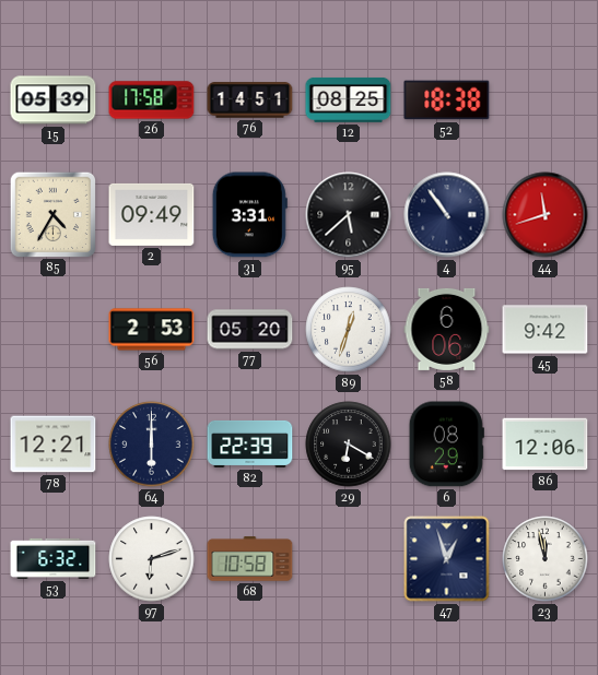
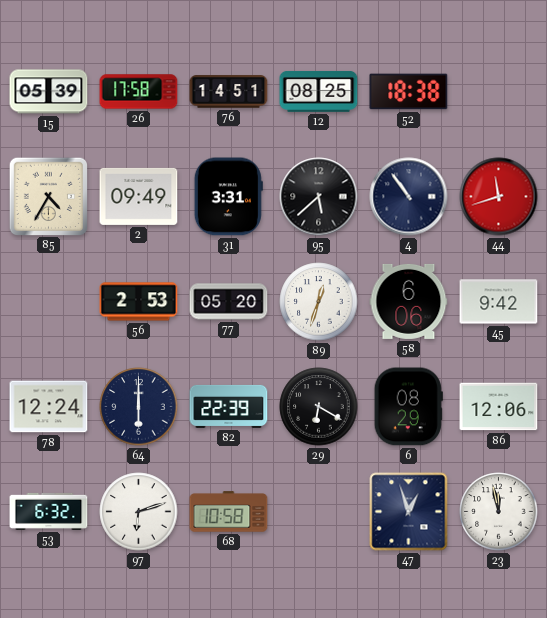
78: 12:21 -> 12:24
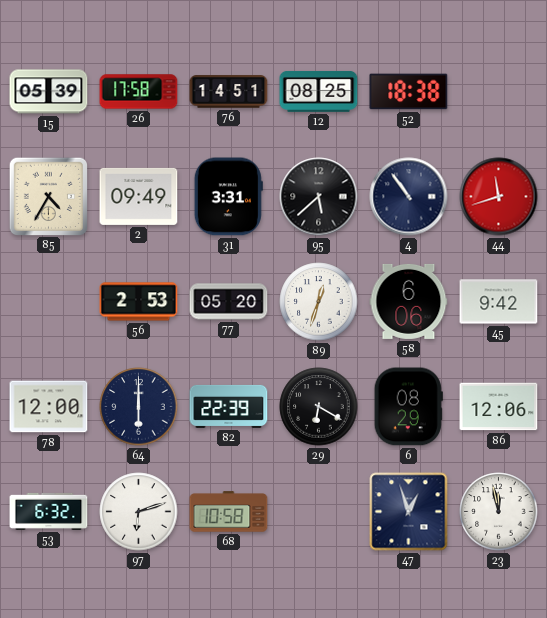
78: 12:24 -> 12:00
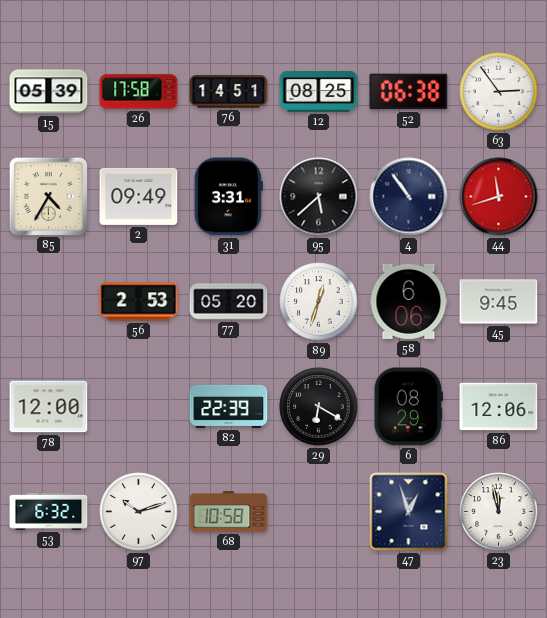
52: 18:38 -> 06:38
63: none -> 2:54
45: 9:42 -> 9:45
64: 6:00 -> none
97: 6:12 -> 10:12
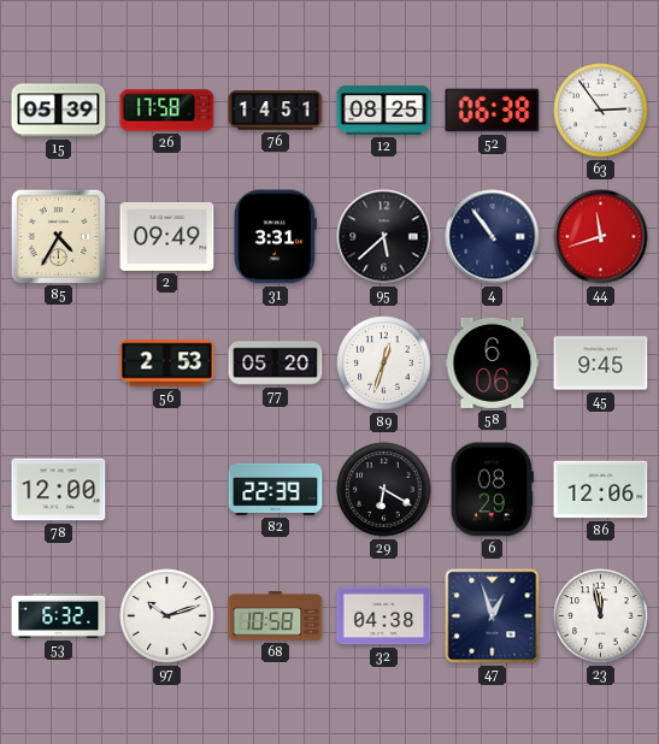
32: none -> 04:38
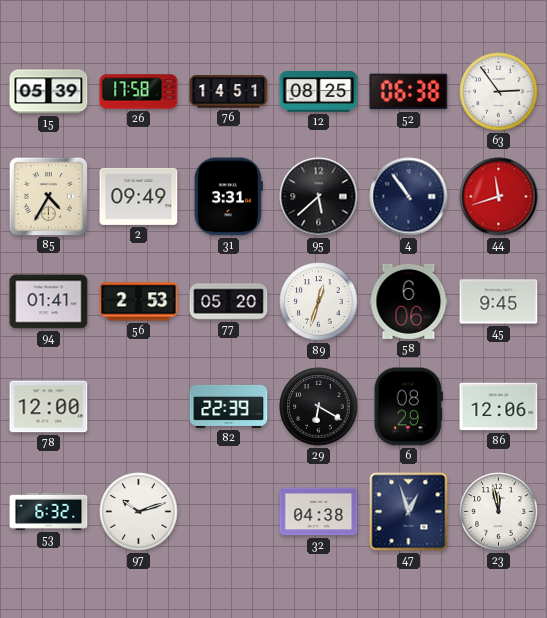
94: none -> 01:41
68: 10:58 -> none
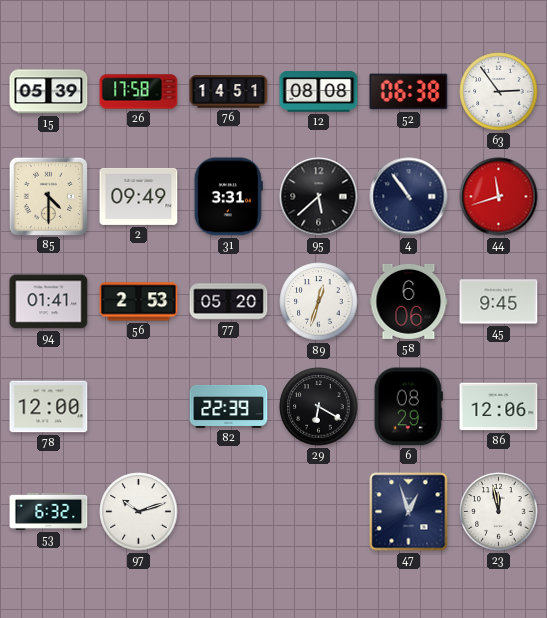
12: 08:25 -> 08:08
85: 4:35 -> 4:30
32: 04:38 -> none
